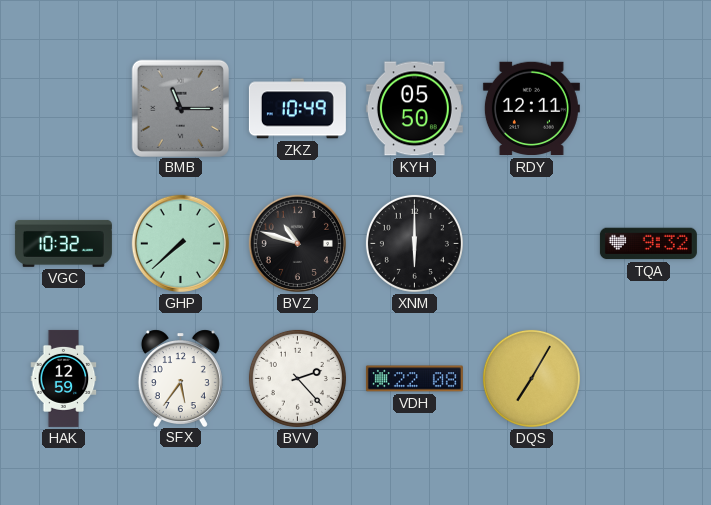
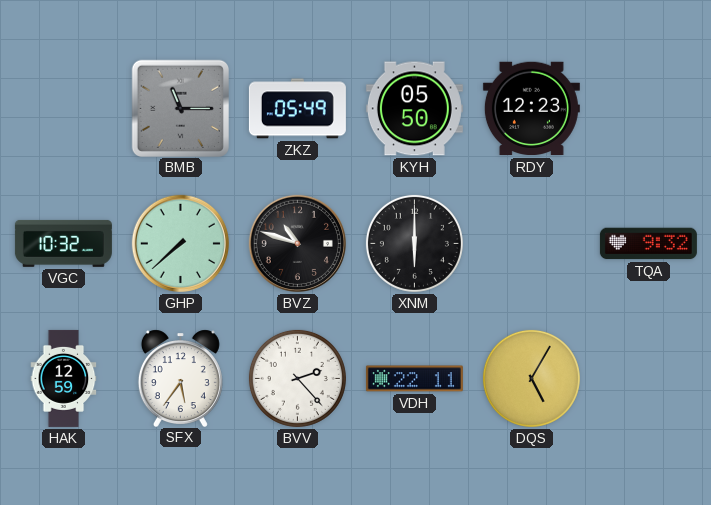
ZKZ: 10:49 -> 05:49
RDY: 12:11 -> 12:23
VDH: 22:08 -> 22:11
DQS: 7:05 -> 5:05
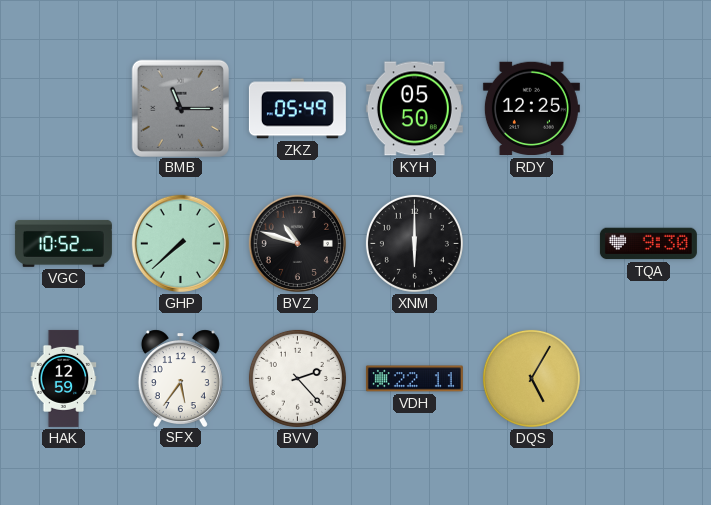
RDY: 12:23 -> 12:25
VGC: 10:32 -> 10:52
TQA: 9:32 -> 9:30
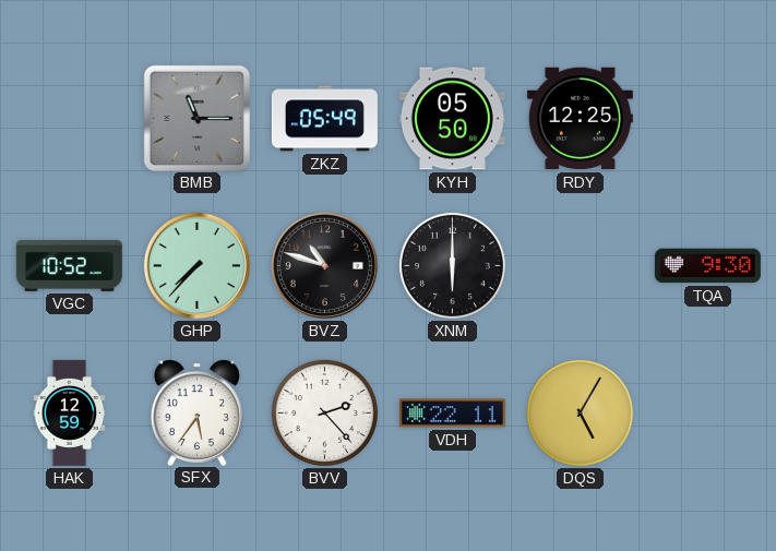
GHP: 7:38 -> 7:37
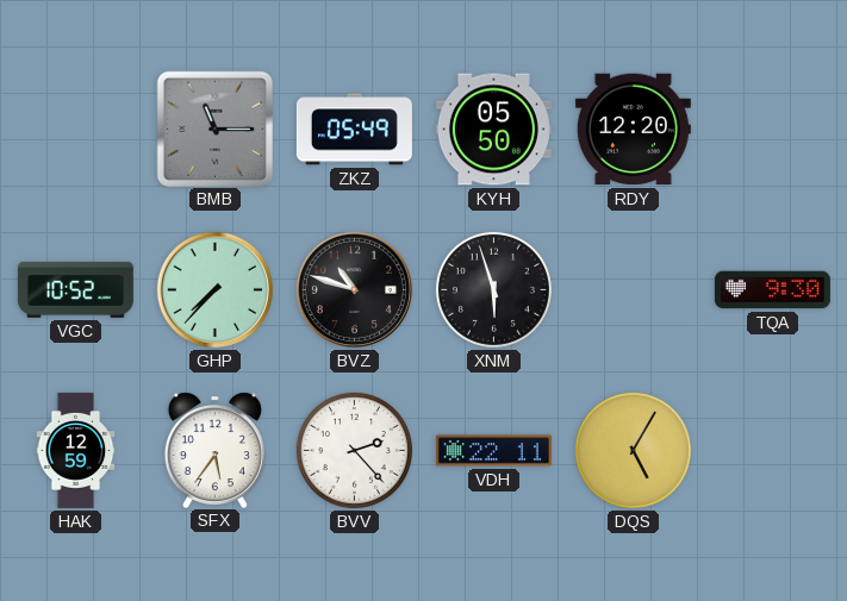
RDY: 12:25 -> 12:20
XNM: 6:00 -> 5:57
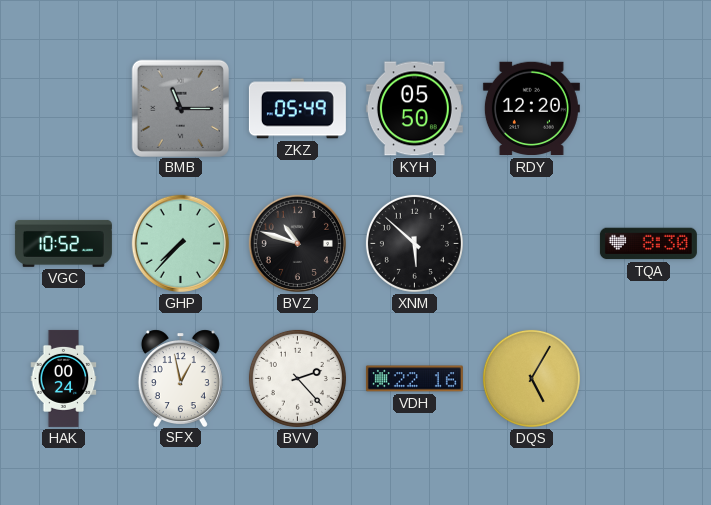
XNM: 5:57 -> 5:52
TQA: 9:30 -> 8:30
HAK: 12:59 -> 00:24
SFX: 5:36 -> 12:58
VDH: 22:11 -> 22:16
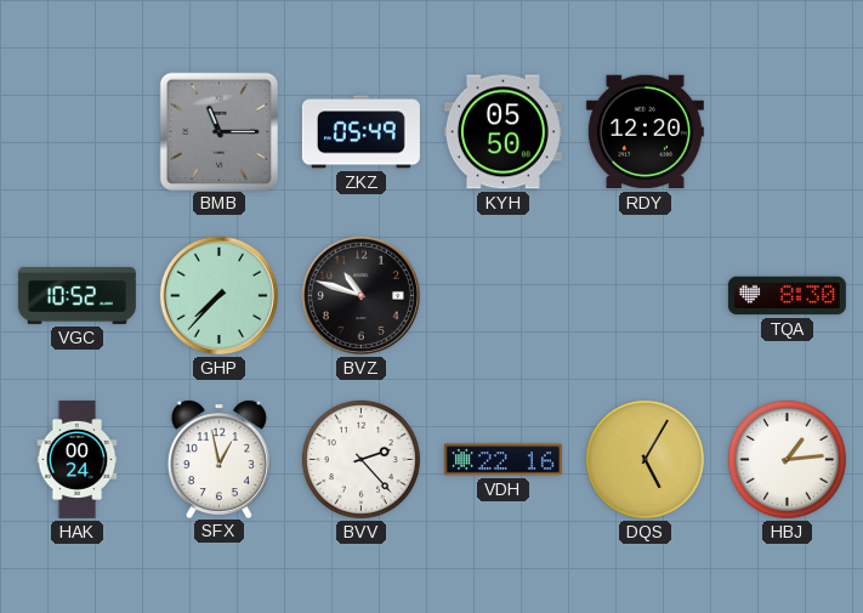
XNM: 5:52 -> none
HBJ: none -> 1:14
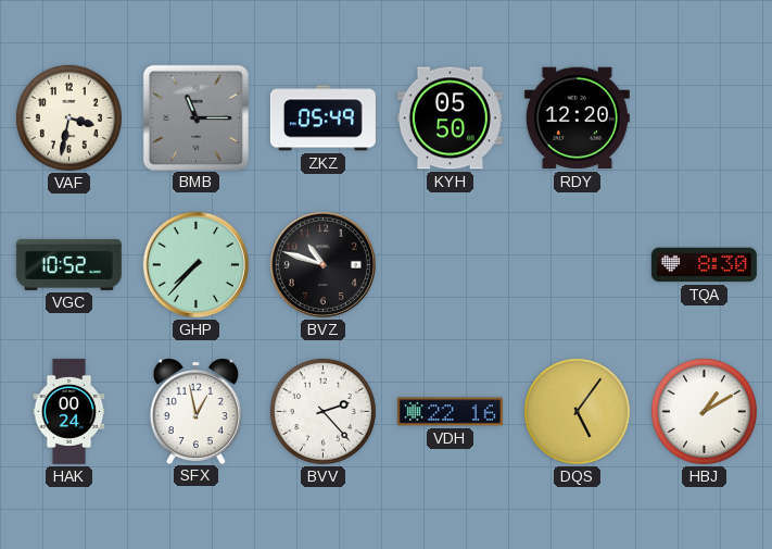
VAF: none -> 3:32
DQS: 5:05 -> 5:06
HBJ: 1:14 -> 1:10
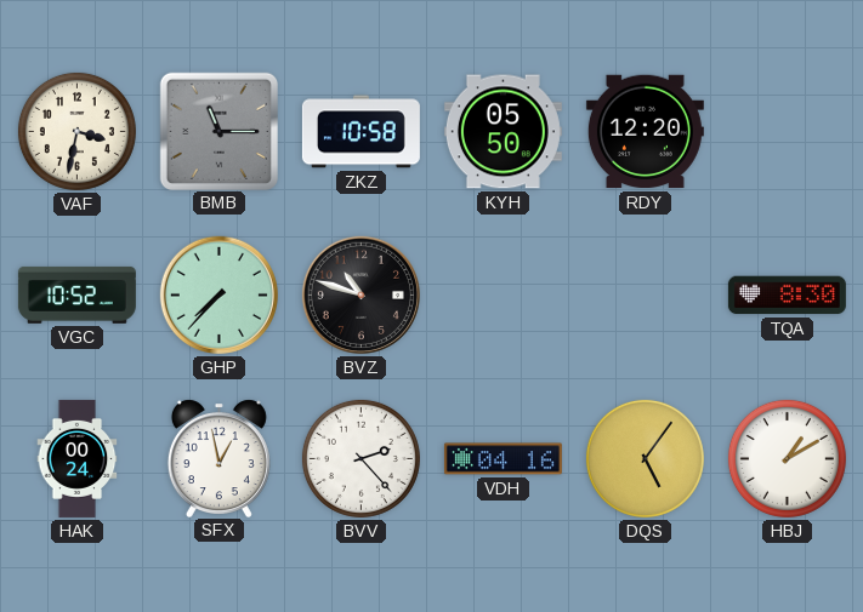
ZKZ: 05:49 -> 10:58
VDH: 22:16 -> 04:16
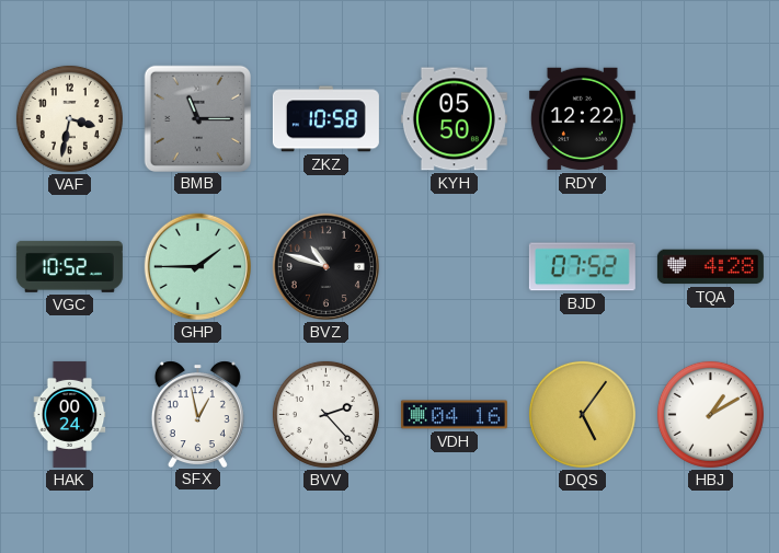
RDY: 12:20 -> 12:22
GHP: 7:37 -> 1:45
BJD: none -> 07:52
TQA: 8:30 -> 4:28
